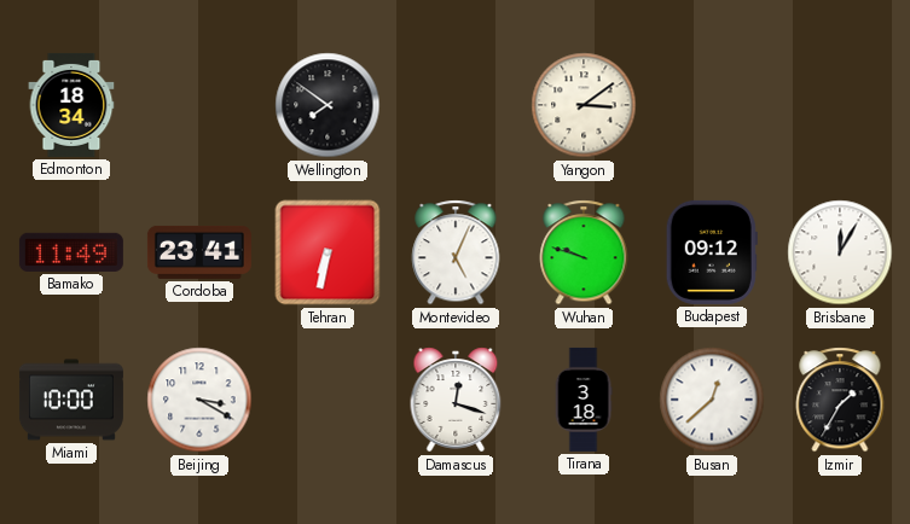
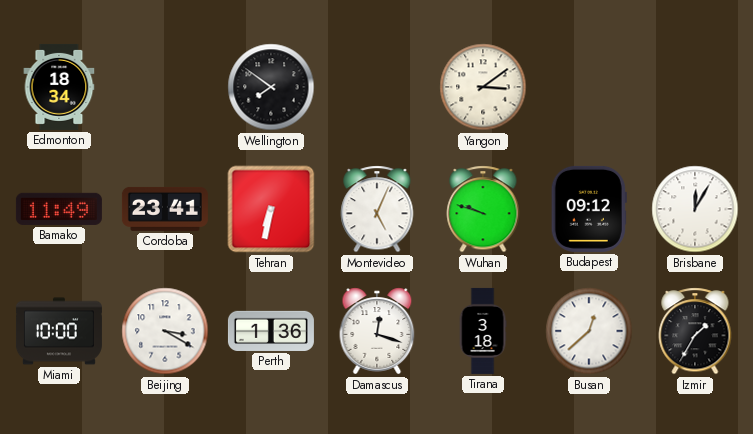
Perth: none -> 1:36
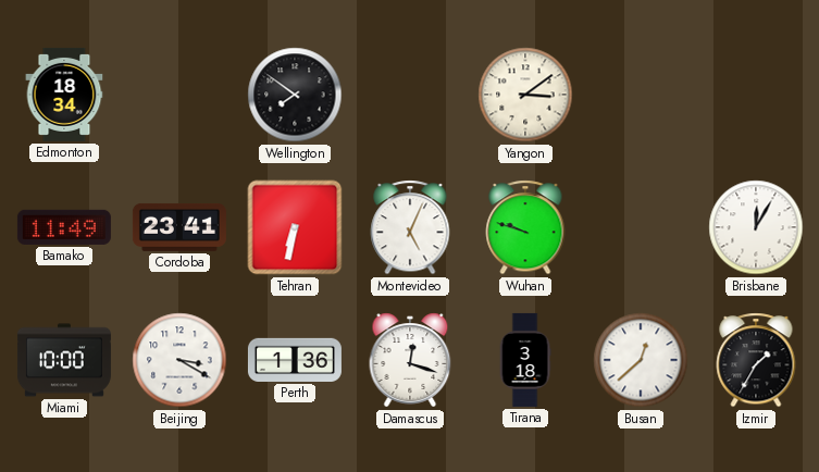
Budapest: 09:12 -> none
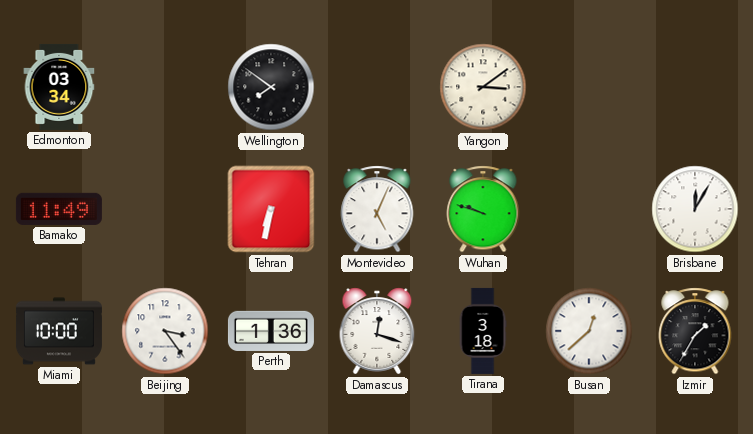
Edmonton: 18:34 -> 03:34
Cordoba: 23:41 -> none
Beijing: 3:20 -> 3:24
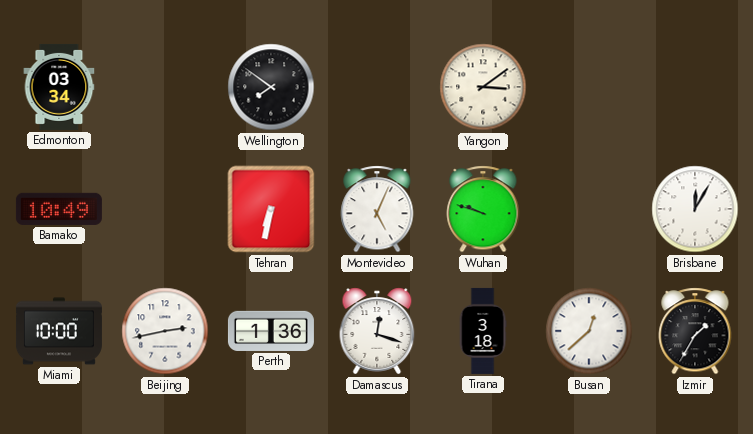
Bamako: 11:49 -> 10:49
Beijing: 3:24 -> 2:43
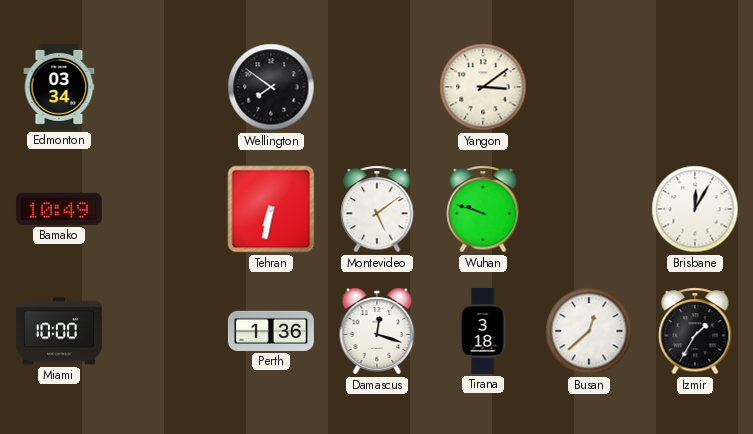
Montevideo: 5:04 -> 5:09
Beijing: 2:43 -> none
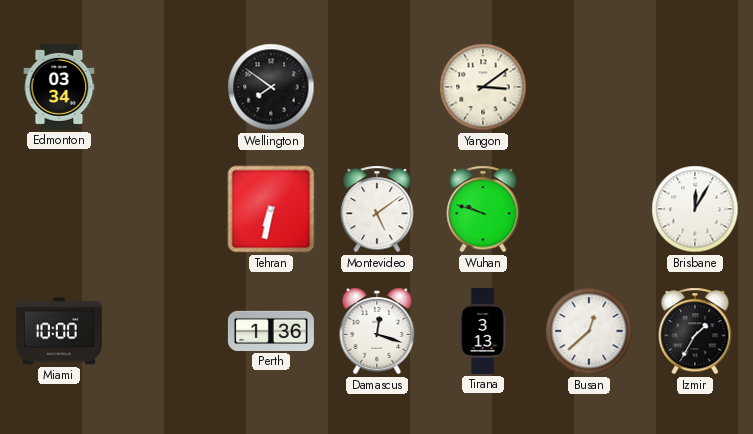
Bamako: 10:49 -> none
Tirana: 3:18 -> 3:13
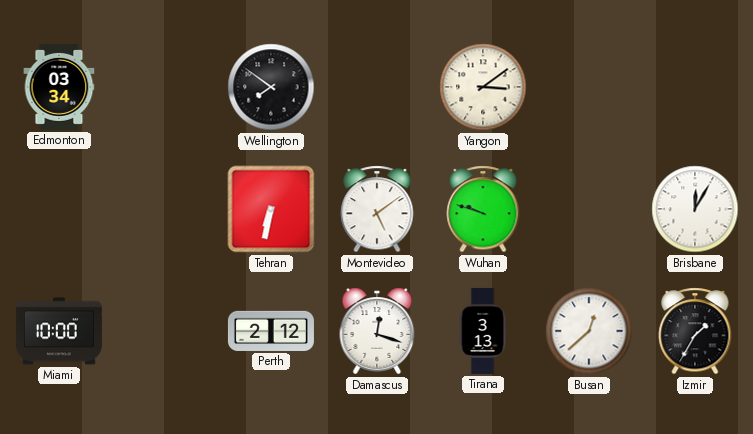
Perth: 1:36 -> 2:12
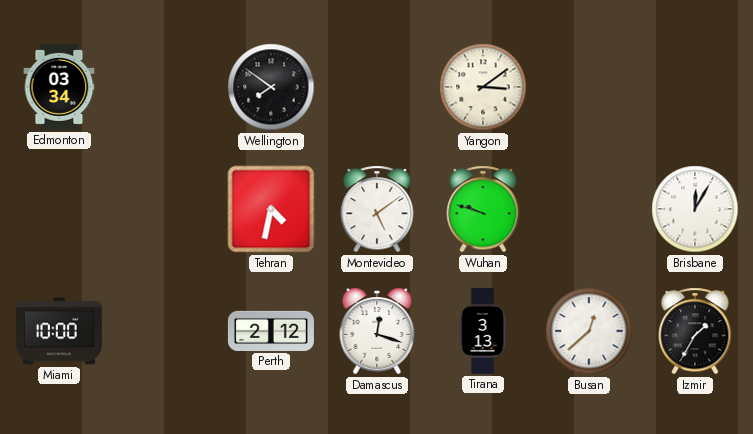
Tehran: 6:32 -> 4:32
